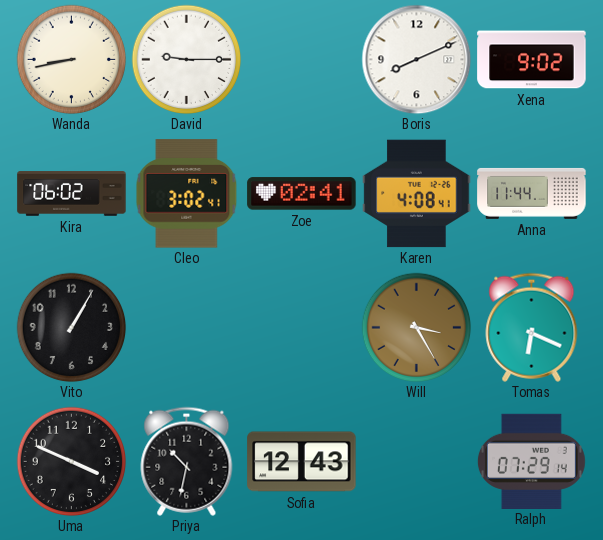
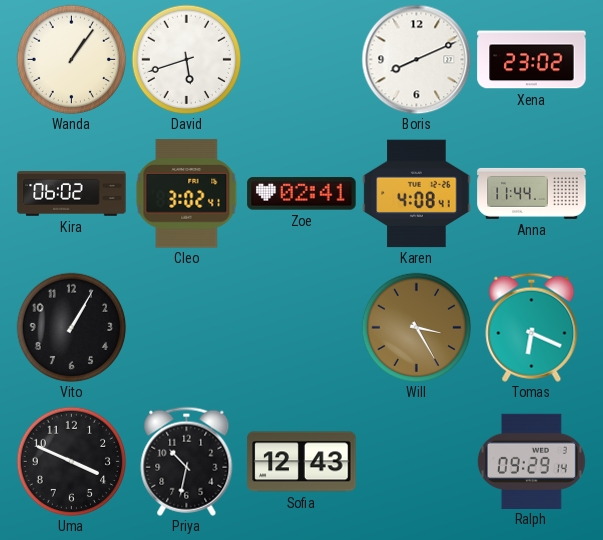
Wanda: 8:43 -> 1:06
David: 9:15 -> 5:42
Xena: 9:02 -> 23:02
Ralph: 07:29 -> 09:29
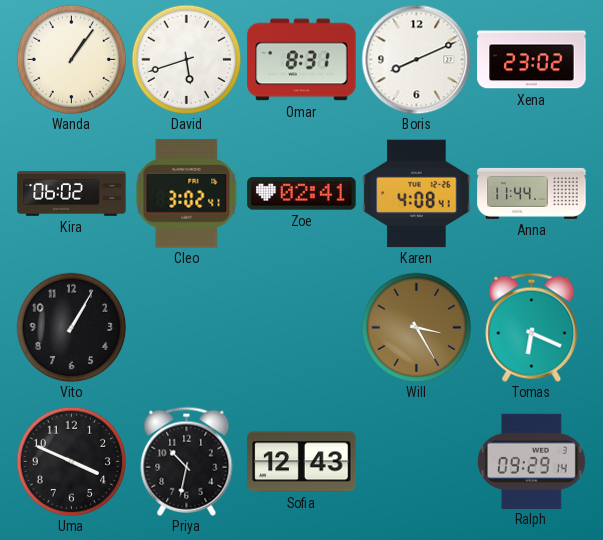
Omar: none -> 8:31
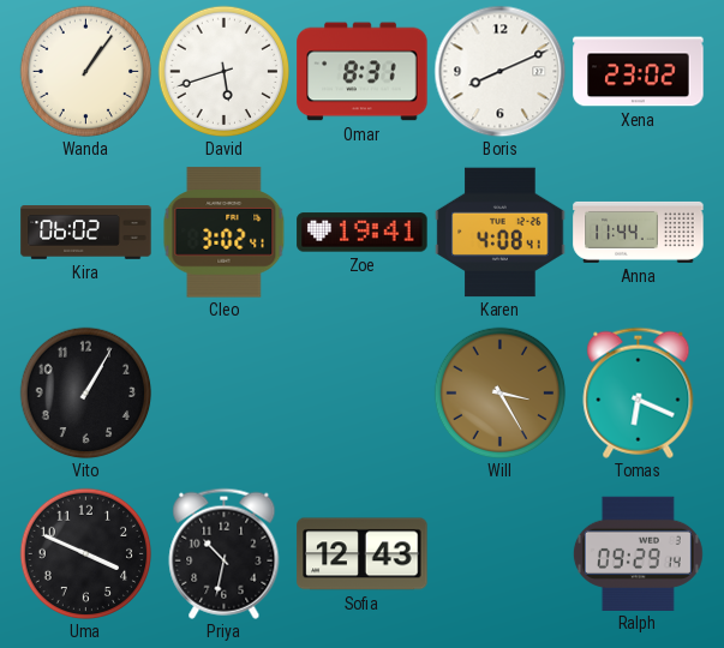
Zoe: 02:41 -> 19:41
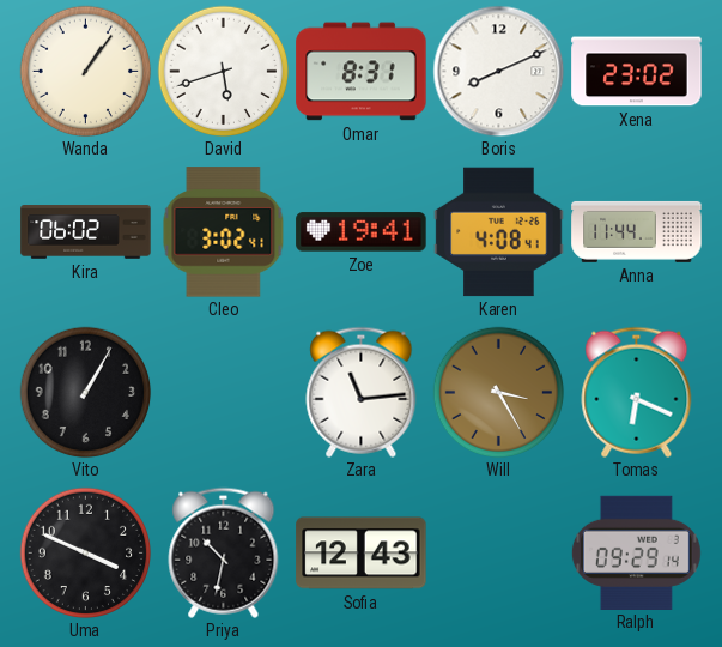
Zara: none -> 11:14
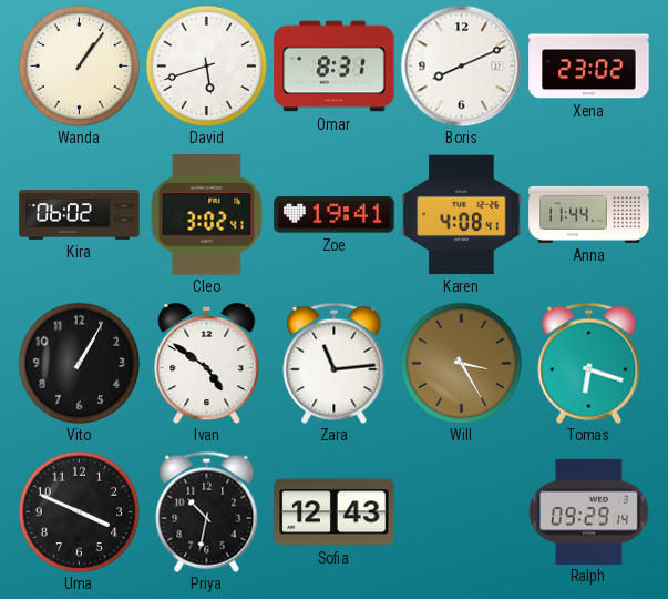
Ivan: none -> 4:51
Tomas: 6:19 -> 6:18
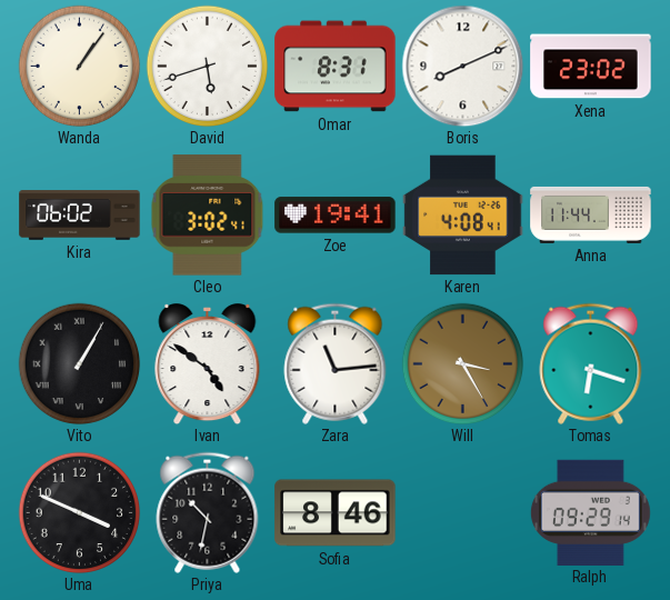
Vito numerals: Arabic -> Roman
Sofia: 12:43 -> 8:46
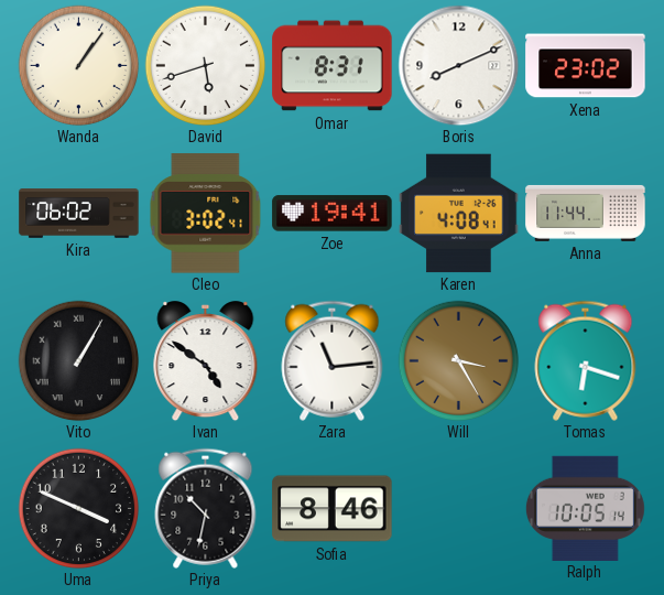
Ralph: 09:29 -> 10:05
